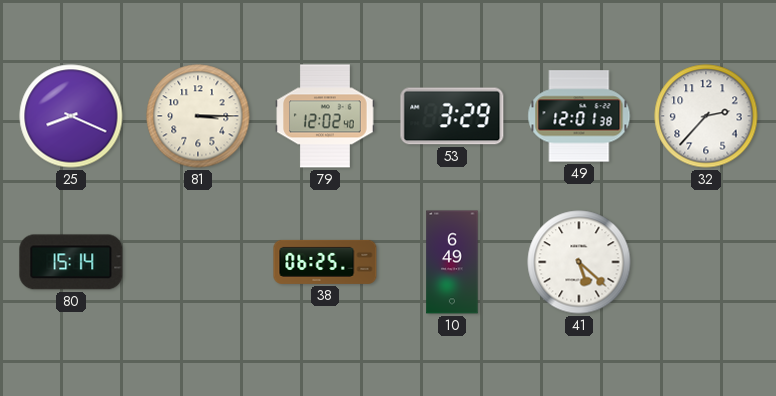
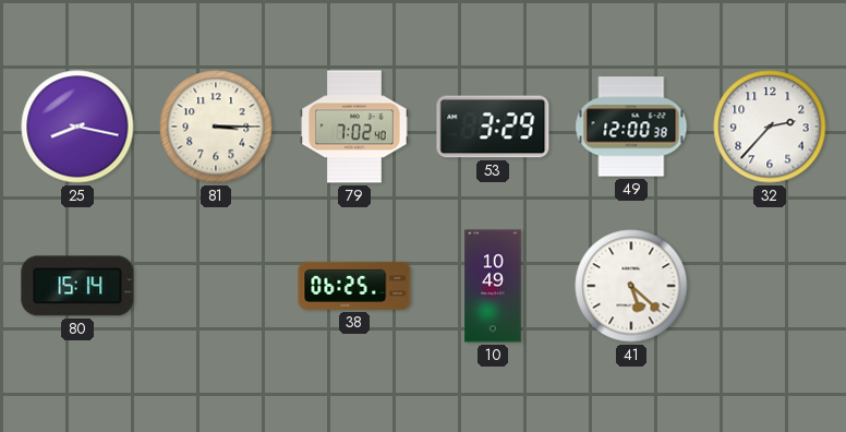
25: 8:19 -> 8:17
79: 12:02 -> 7:02
49: 12:01 -> 12:00
10: 6:49 -> 10:49
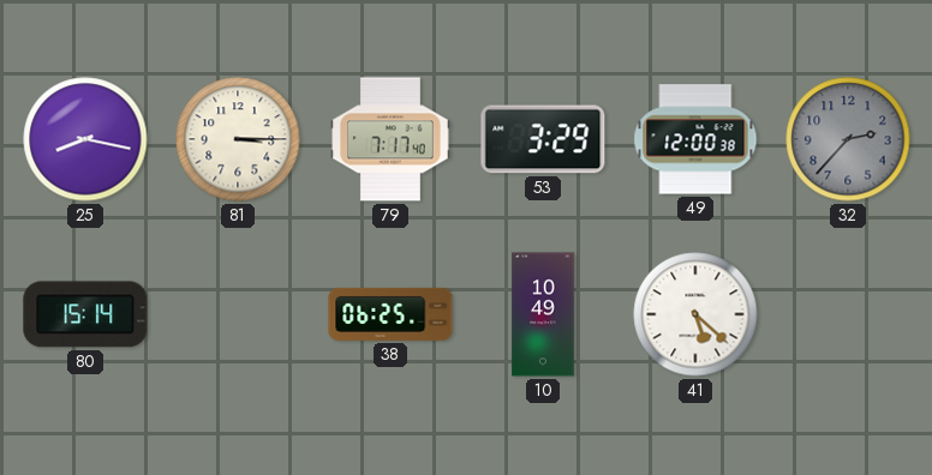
79: 7:02 -> 7:17
32 dial: white -> grey
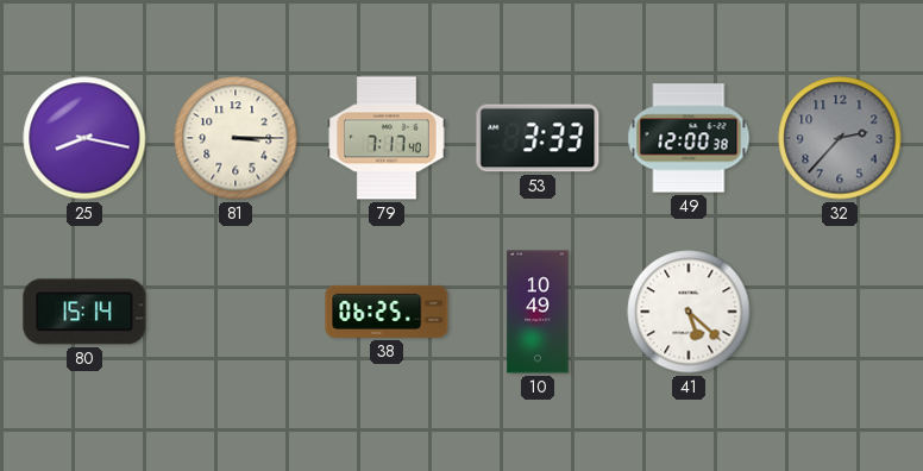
53: 3:29 -> 3:33
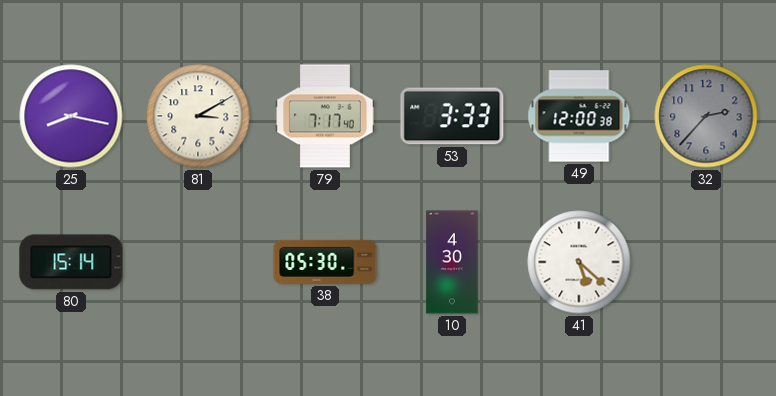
81: 3:15 -> 3:10
38: 06:25 -> 05:30
10: 10:49 -> 4:30
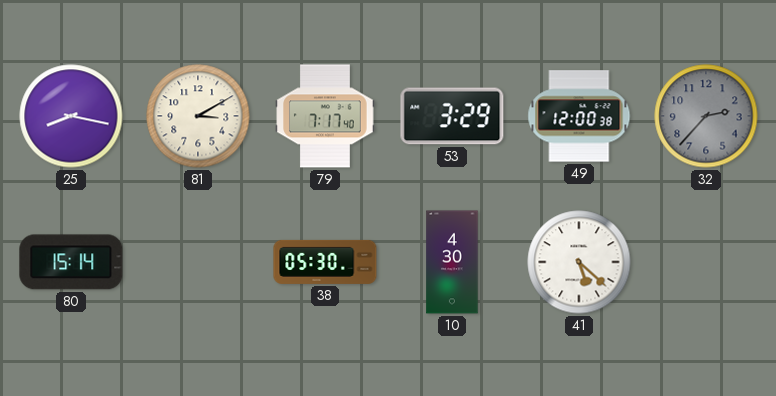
53: 3:33 -> 3:29
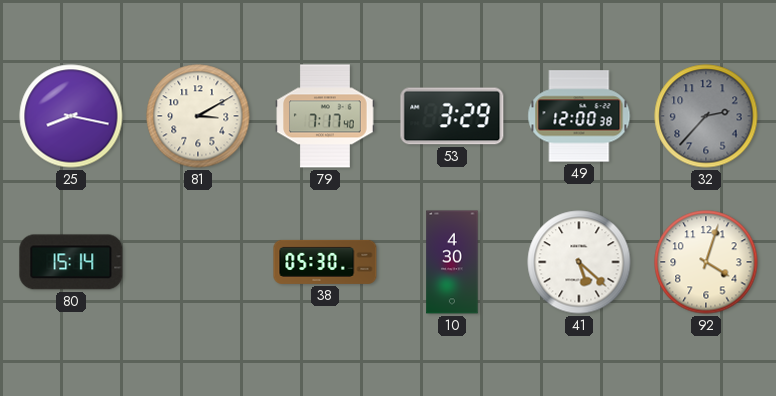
92: none -> 4:03
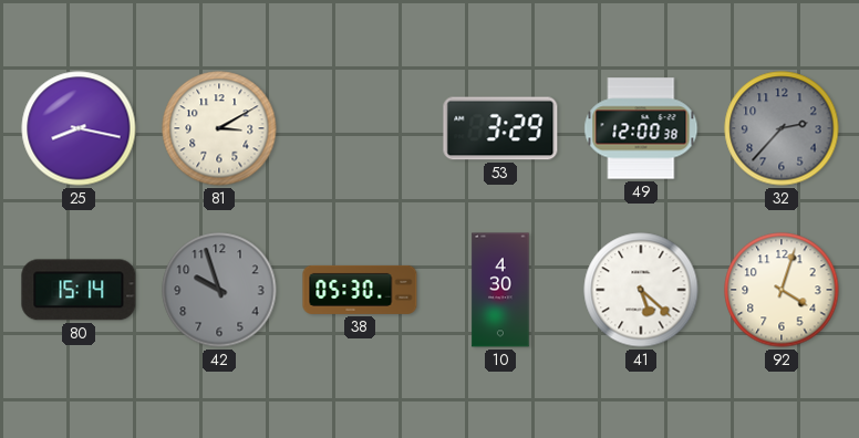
79: 7:17 -> none
42: none -> 9:57
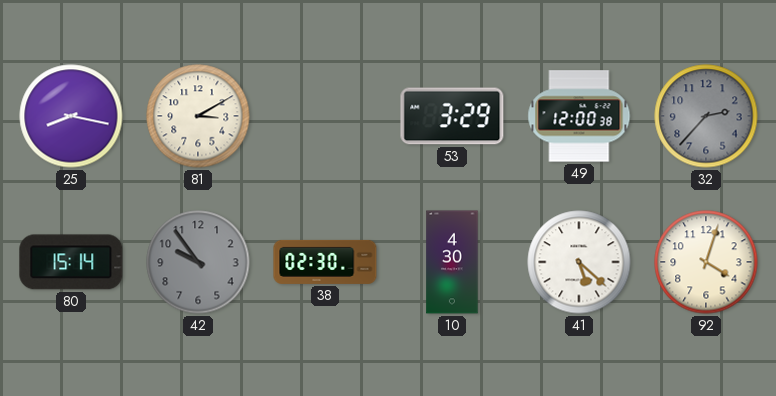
42: 9:57 -> 9:54
38: 05:30 -> 02:30
